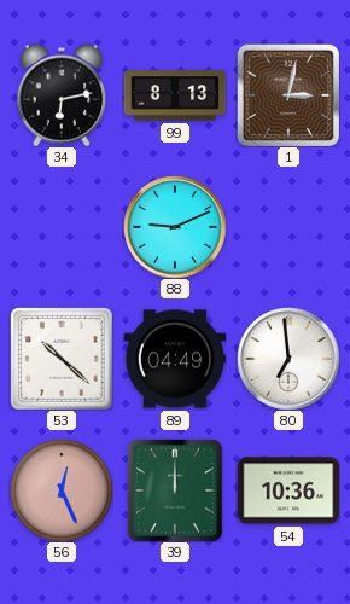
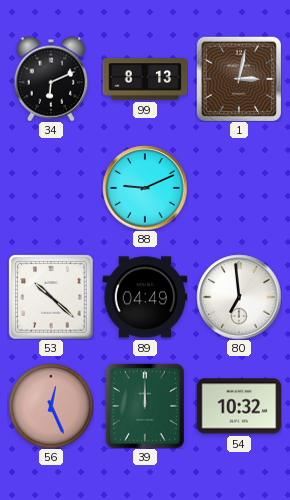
34: 6:13 -> 6:11
54: 10:36 -> 10:32
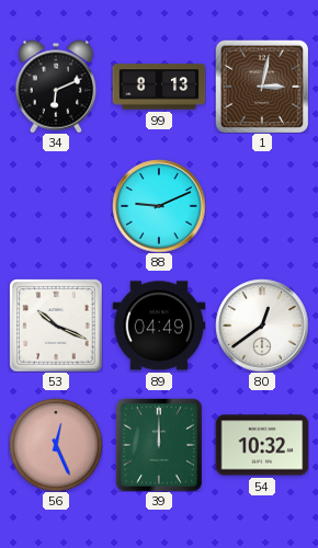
53: 10:22 -> 10:19
80: 6:59 -> 12:39
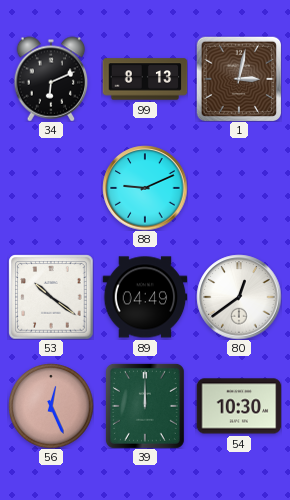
53: 10:19 -> 10:21
54: 10:32 -> 10:30
